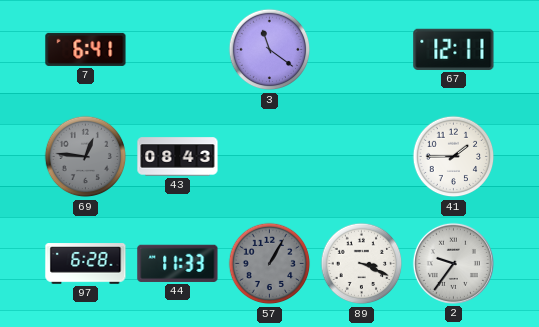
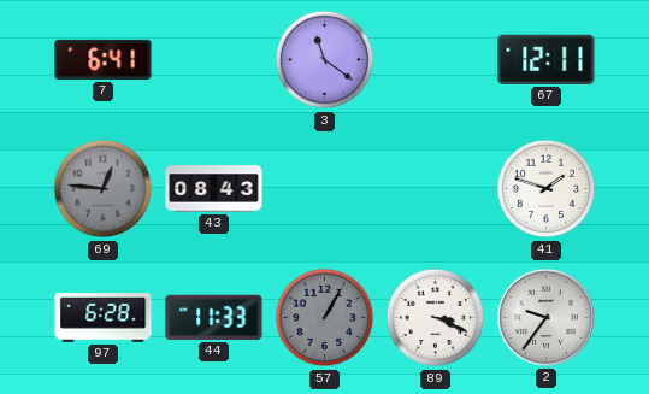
41: 1:45 -> 1:48
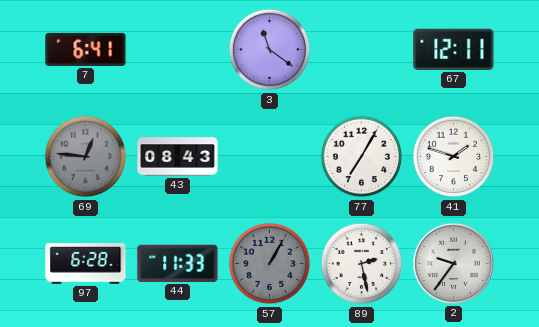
77: none -> 7:05
89: 3:19 -> 2:28
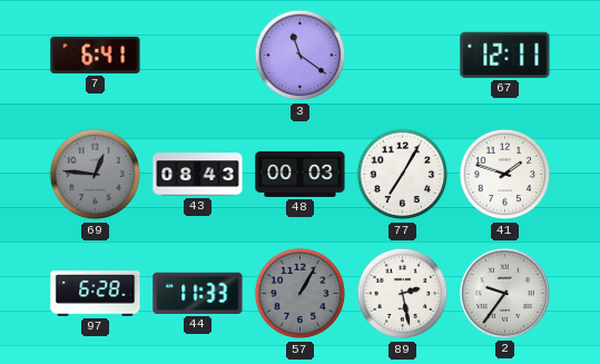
48: none -> 00:03
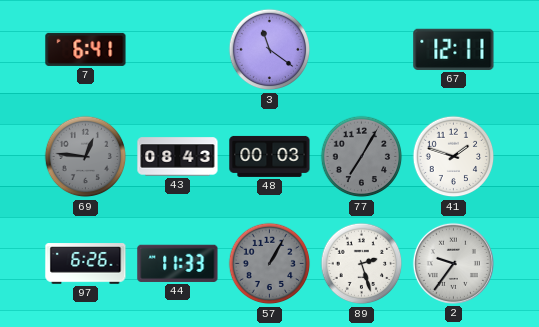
77 dial: white -> grey
97: 6:28 -> 6:26
89: 2:28 -> 2:27
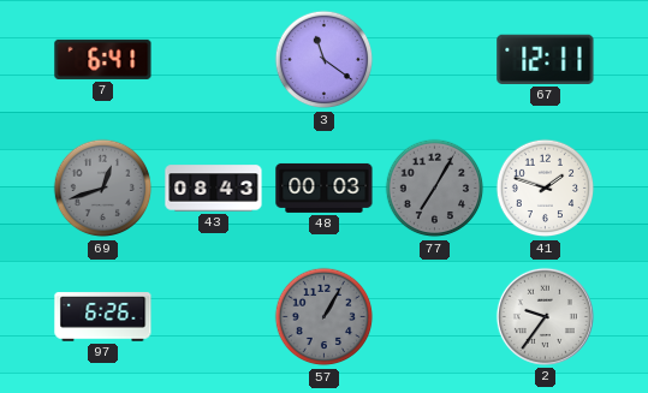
69: 12:46 -> 12:42
44: 11:33 -> none
89: 2:27 -> none
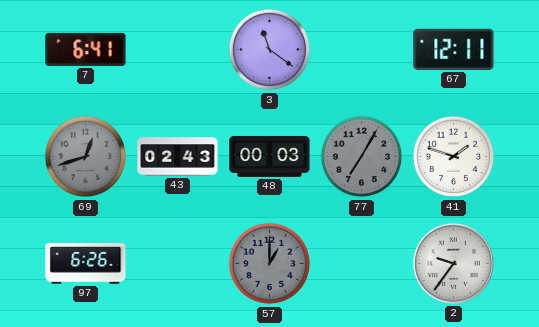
43: 08:43 -> 02:43
57: 1:05 -> 1:00
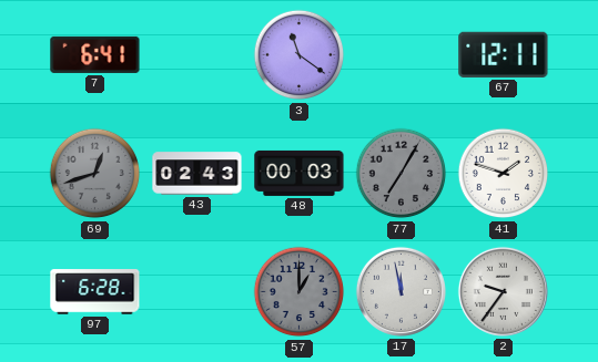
97: 6:26 -> 6:28
17: none -> 11:58
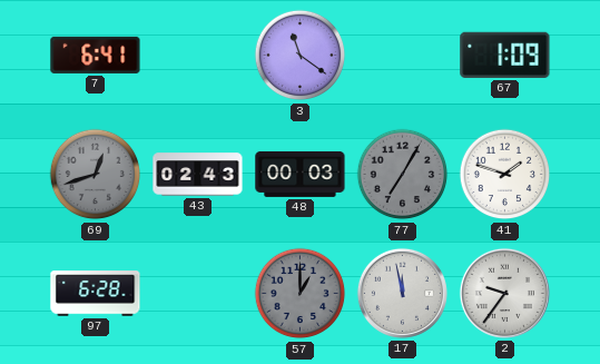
67: 12:11 -> 1:09
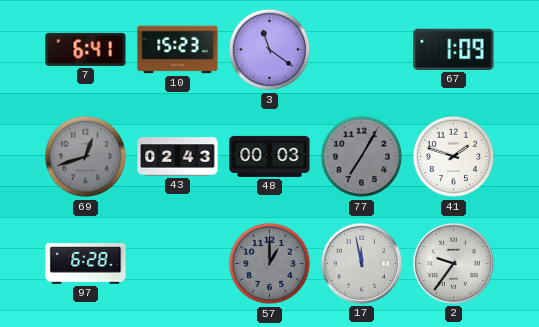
10: none -> 15:23
